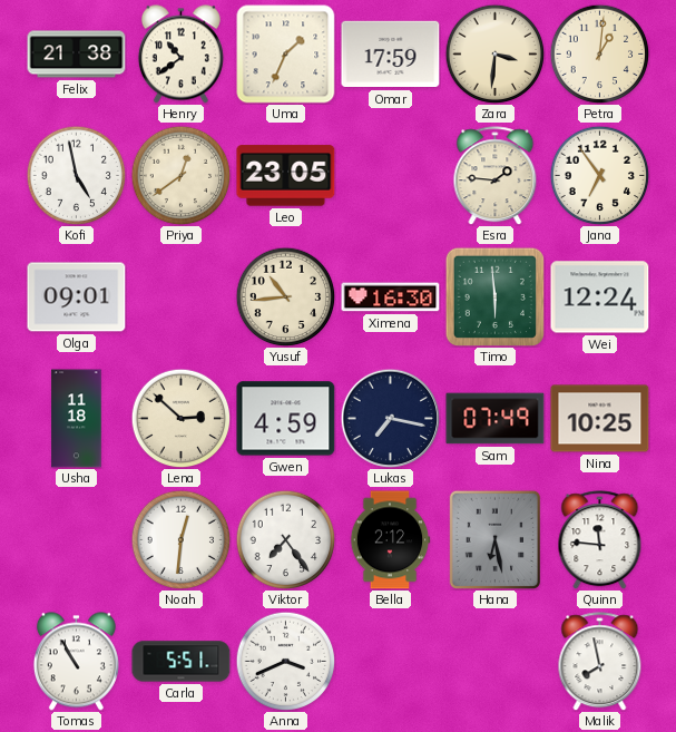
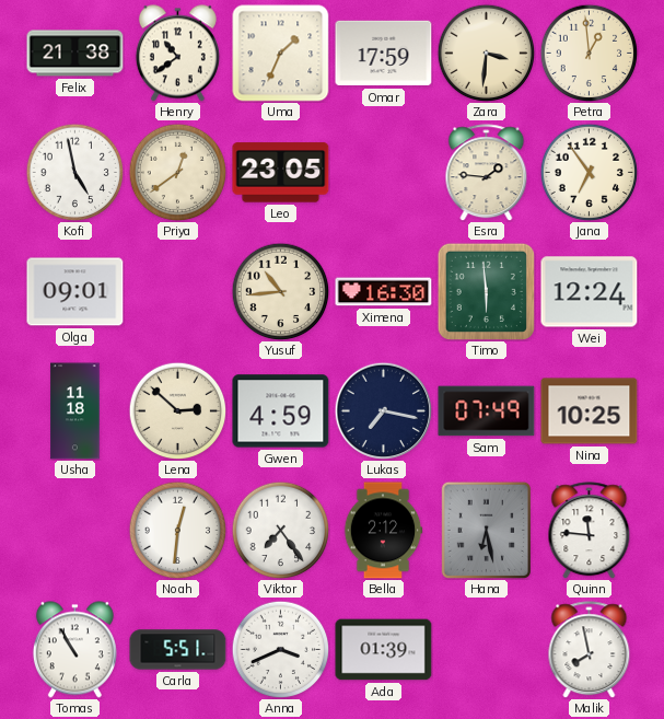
Petra: 1:01 -> 12:59
Ada: none -> 01:39
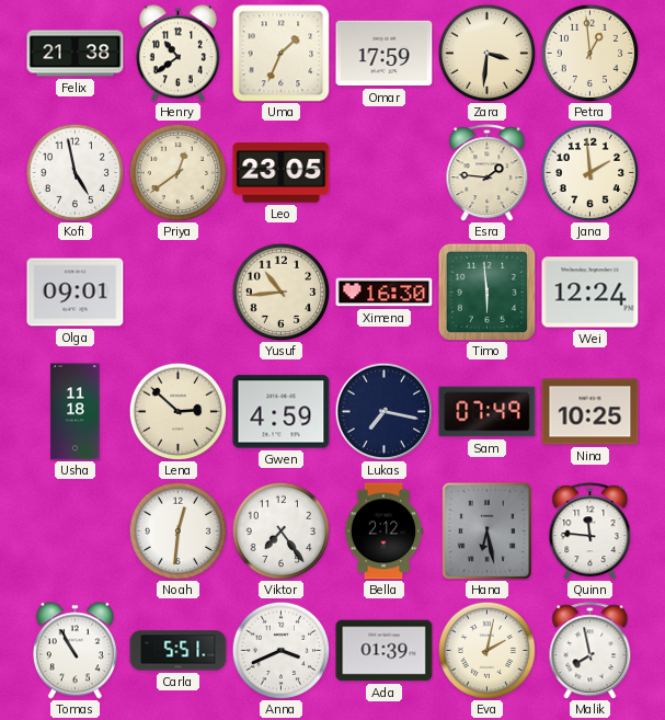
Jana: 6:54 -> 1:59
Eva: none -> 2:02
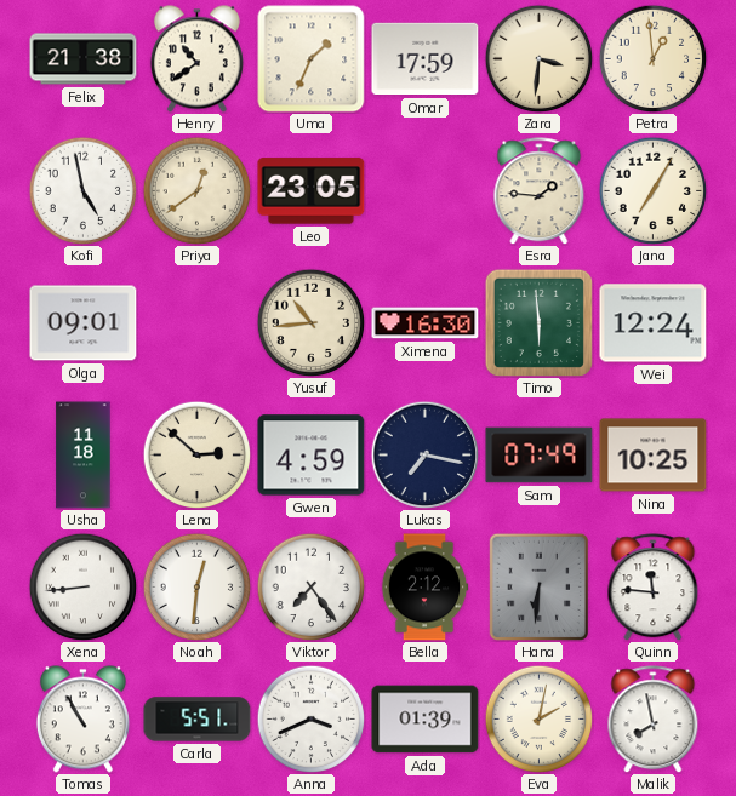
Jana: 1:59 -> 7:05
Xena: none -> 8:44
Hana: 6:28 -> 6:31
